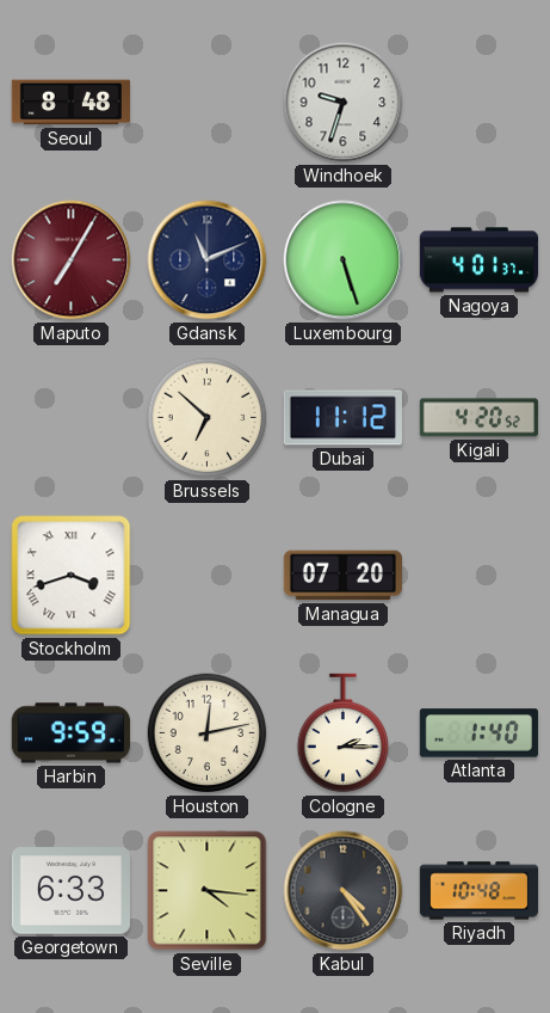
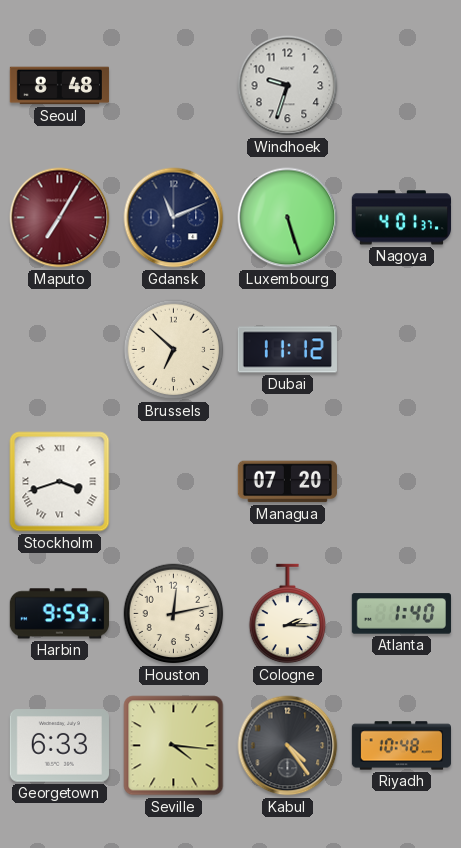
Kigali: 4:20 -> none
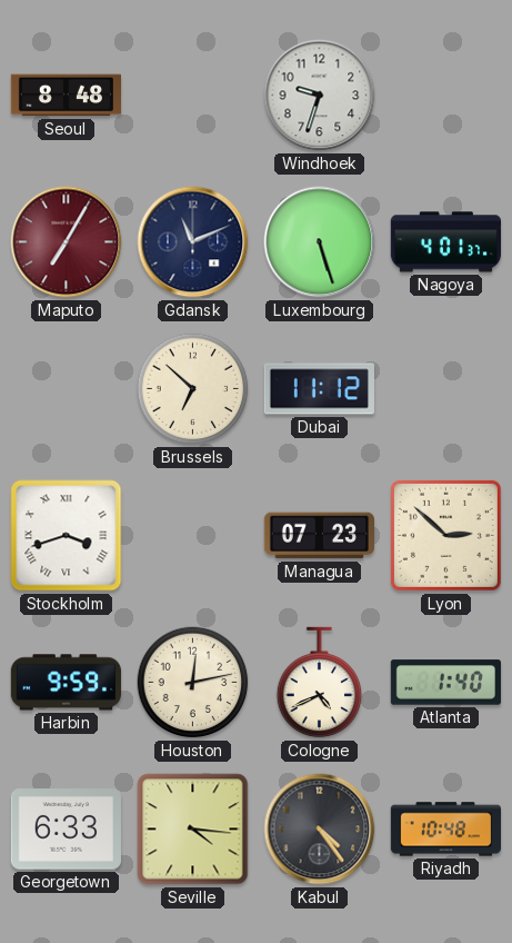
Managua: 07:20 -> 07:23
Lyon: none -> 2:52
Cologne: 2:15 -> 4:41
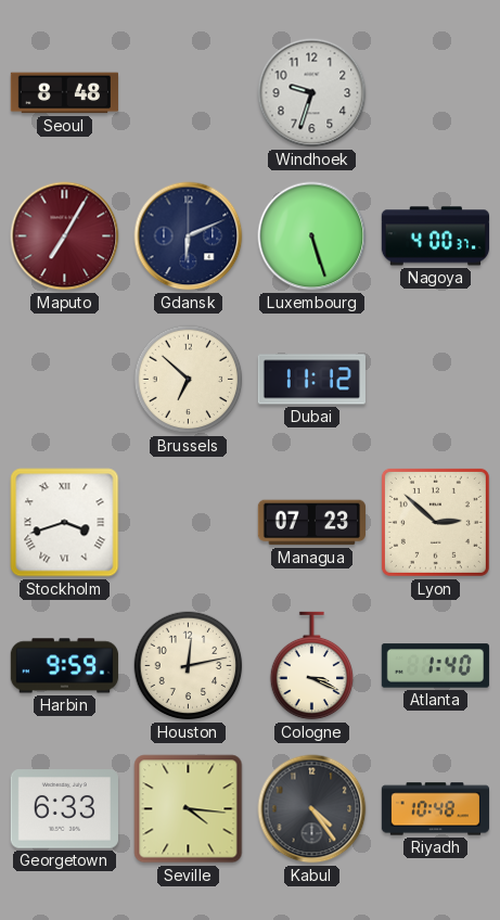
Gdansk: 11:11 -> 6:11
Nagoya: 4:01 -> 4:00
Cologne: 4:41 -> 3:19
